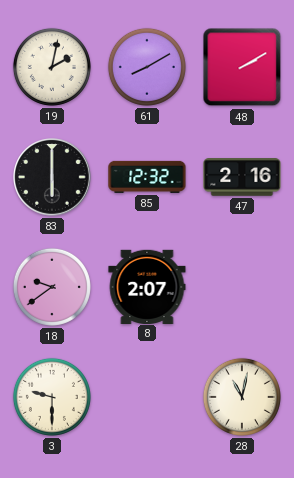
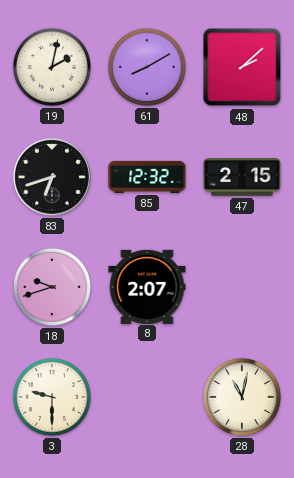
48: 2:10 -> 2:08
83: 6:00 -> 6:42
47: 2:16 -> 2:15
18: 9:39 -> 9:42
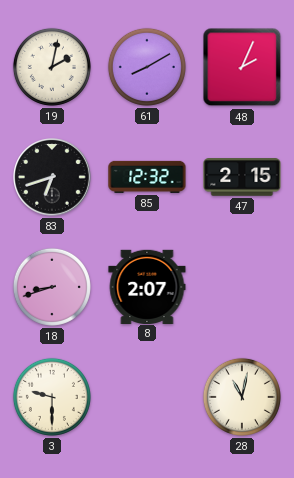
48: 2:08 -> 2:04
18: 9:42 -> 8:42
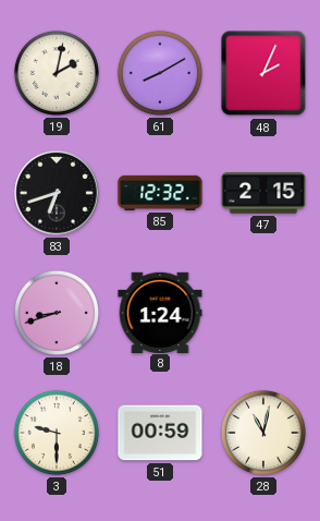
8: 2:07 -> 1:24
51: none -> 00:59
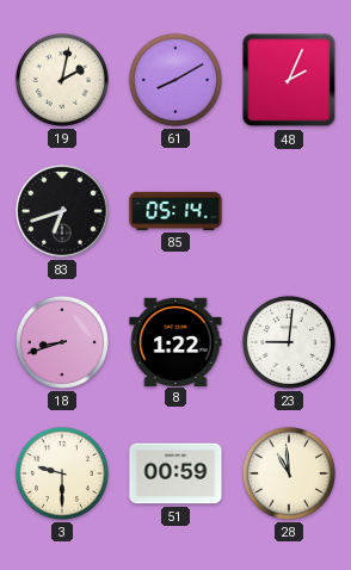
85: 12:32 -> 05:14
47: 2:15 -> none
8: 1:24 -> 1:22
23: none -> 9:01
28: 11:02 -> 10:59
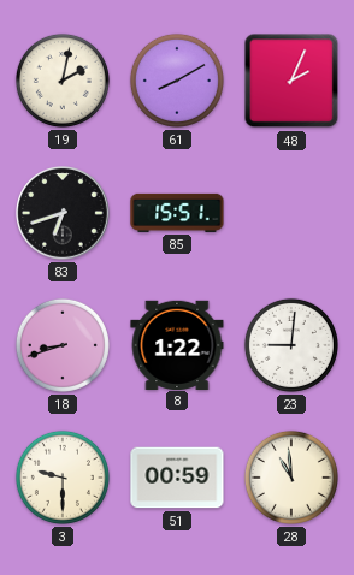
85: 05:14 -> 15:51
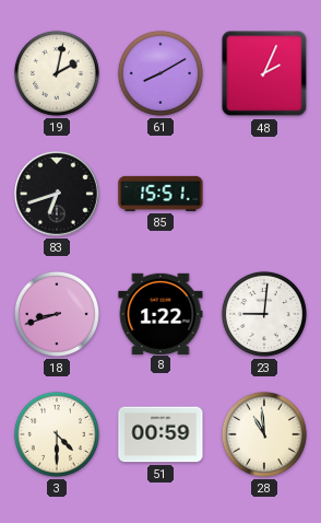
3: 9:30 -> 4:30
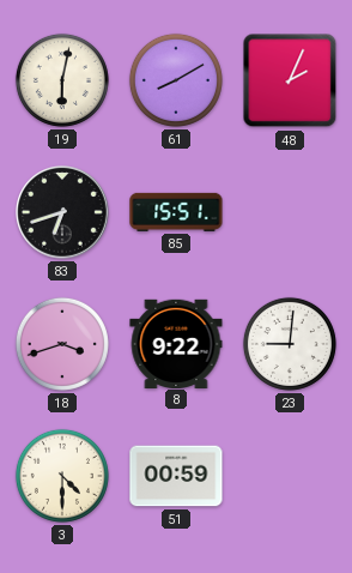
19: 2:02 -> 6:02
18: 8:42 -> 3:42
8: 1:22 -> 9:22
28: 10:59 -> none
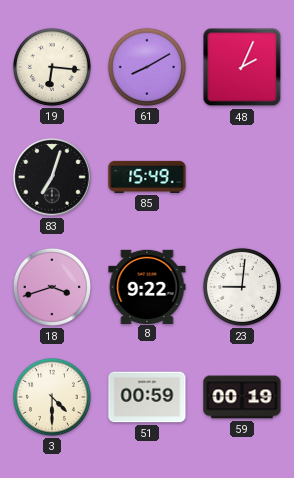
19: 6:02 -> 6:16
83: 6:42 -> 7:03
85: 15:51 -> 15:49
59: none -> 00:19
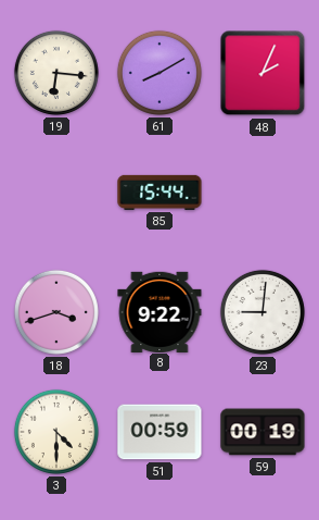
83: 7:03 -> none
85: 15:49 -> 15:44
